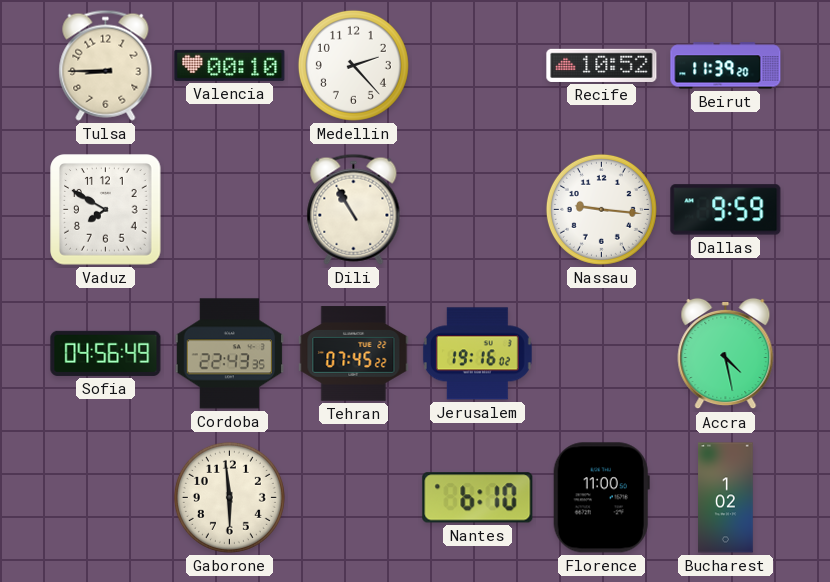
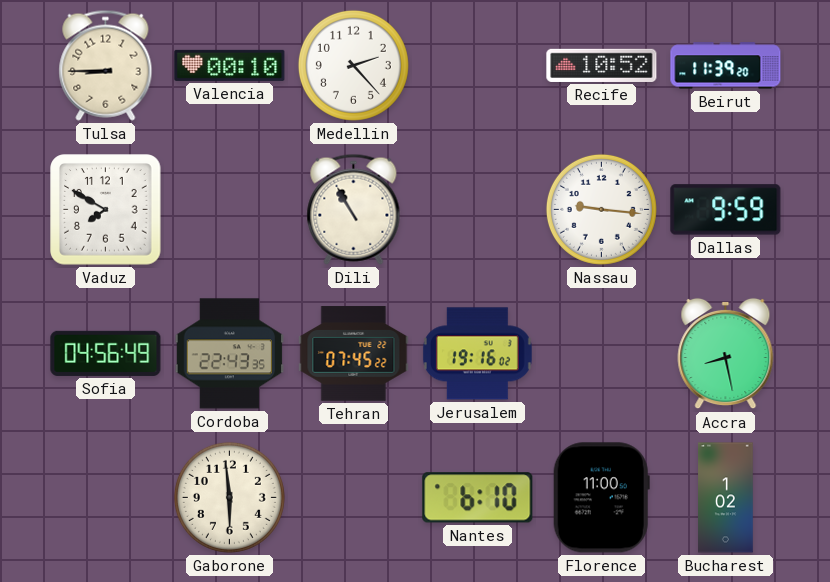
Accra: 4:28 -> 8:28
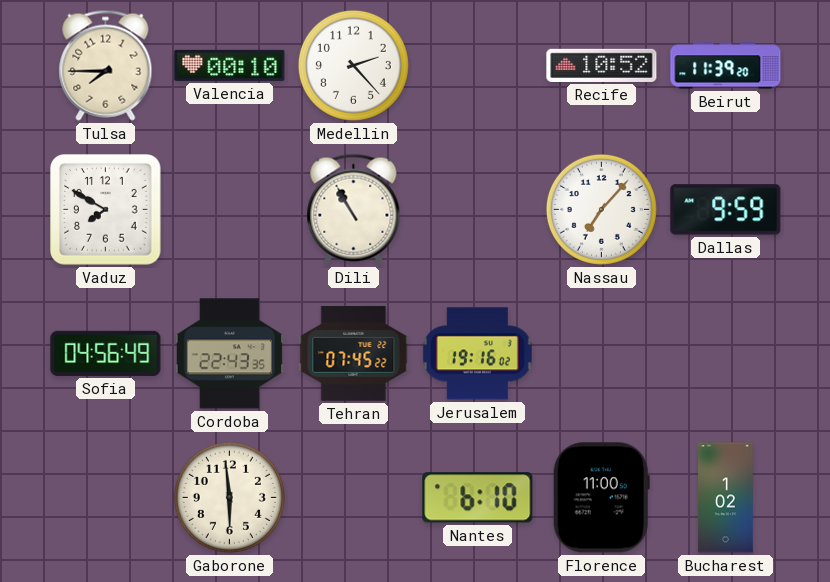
Tulsa: 8:45 -> 7:45
Nassau: 9:16 -> 7:07
Accra: 8:28 -> none
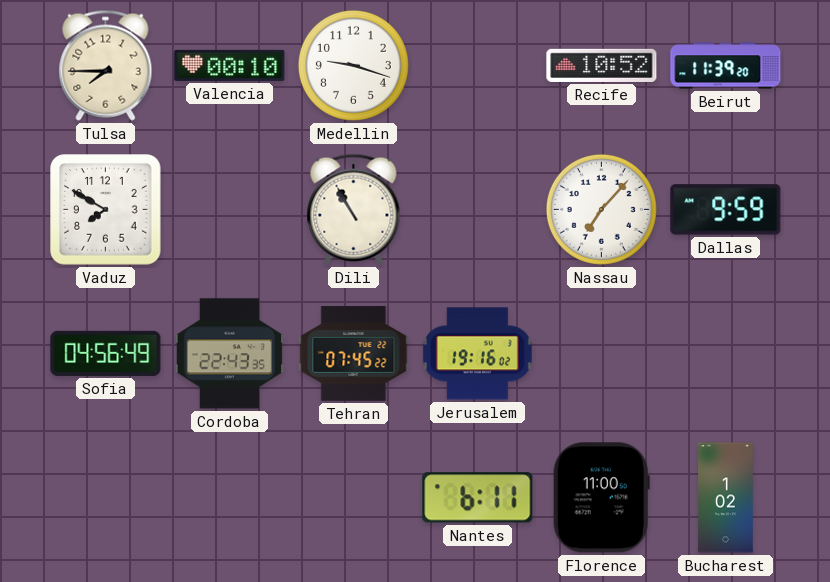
Medellin: 2:23 -> 9:18
Gaborone: 5:59 -> none
Nantes: 6:10 -> 6:11
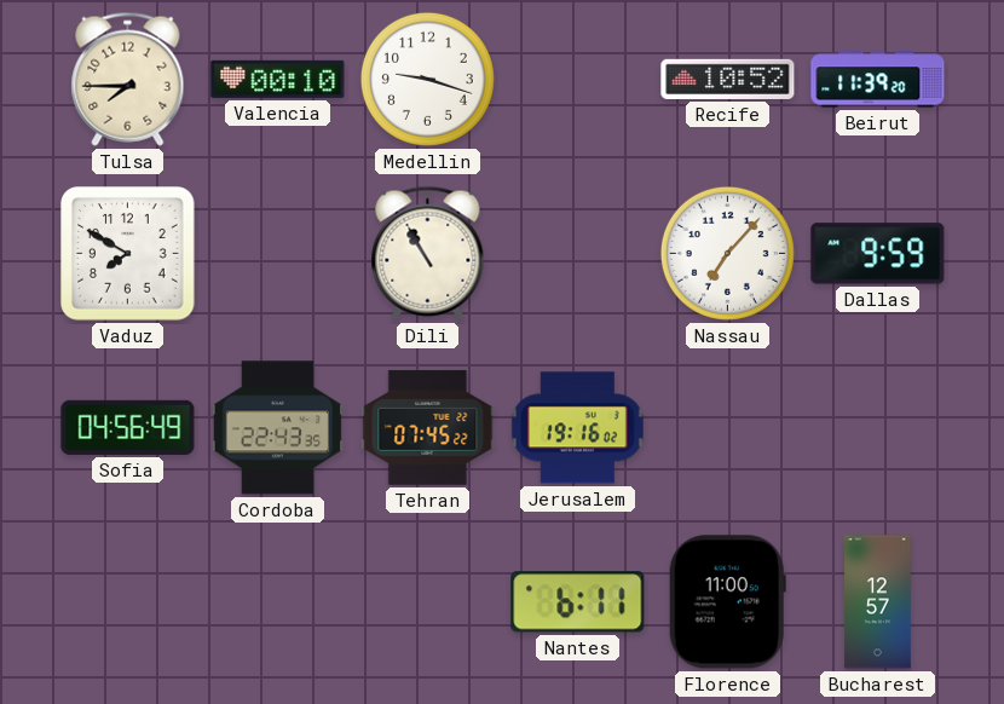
Bucharest: 1:02 -> 12:57
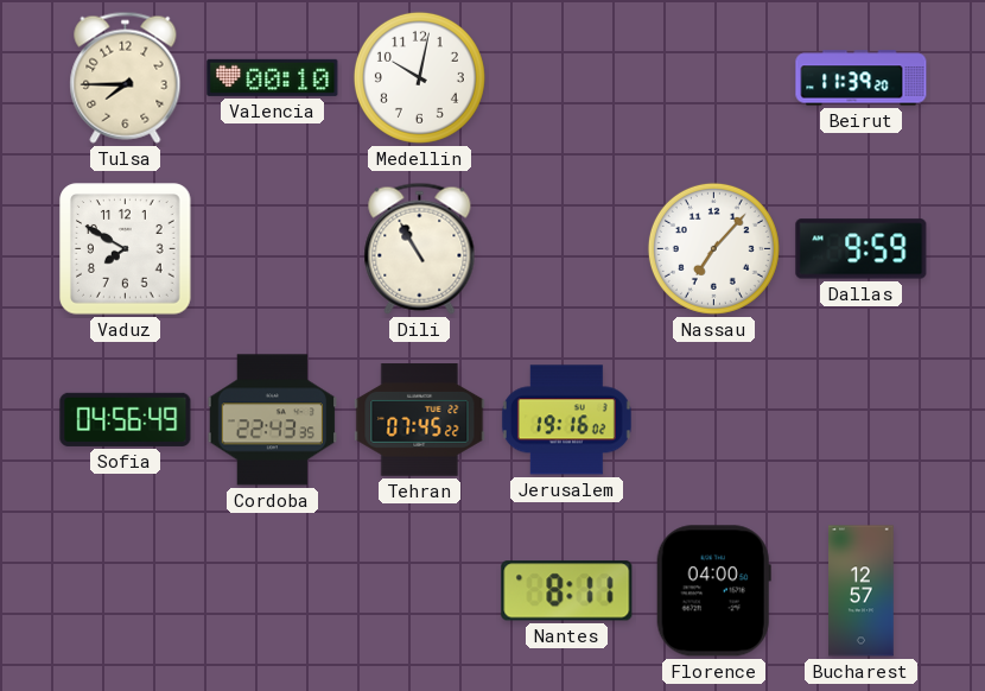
Medellin: 9:18 -> 10:02
Recife: 10:52 -> none
Nantes: 6:11 -> 8:11
Florence: 11:00 -> 04:00
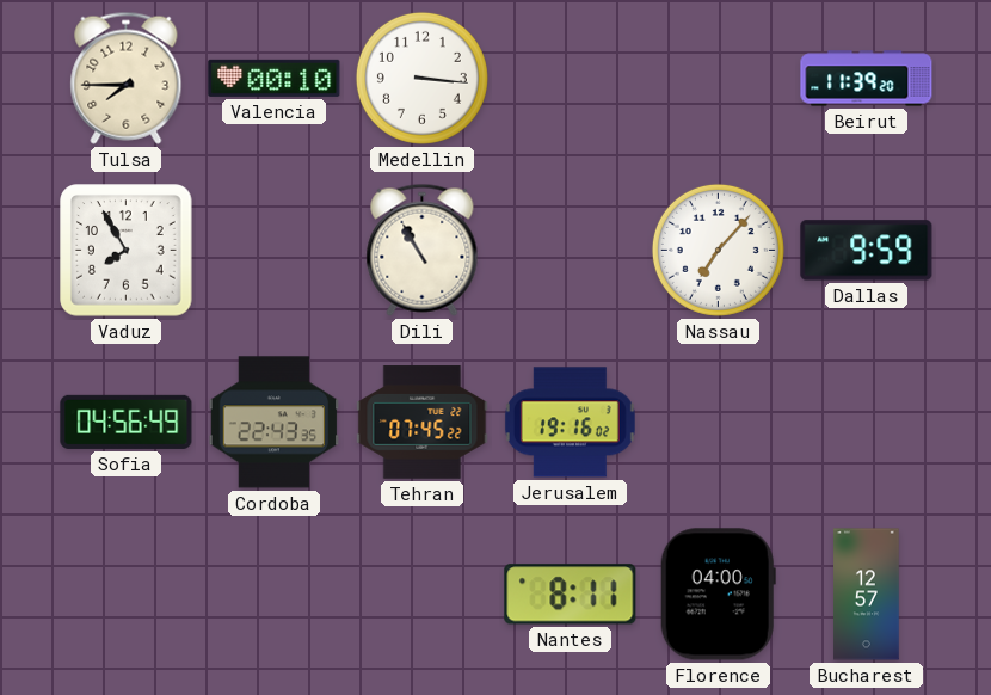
Medellin: 10:02 -> 3:16
Vaduz: 7:50 -> 7:55
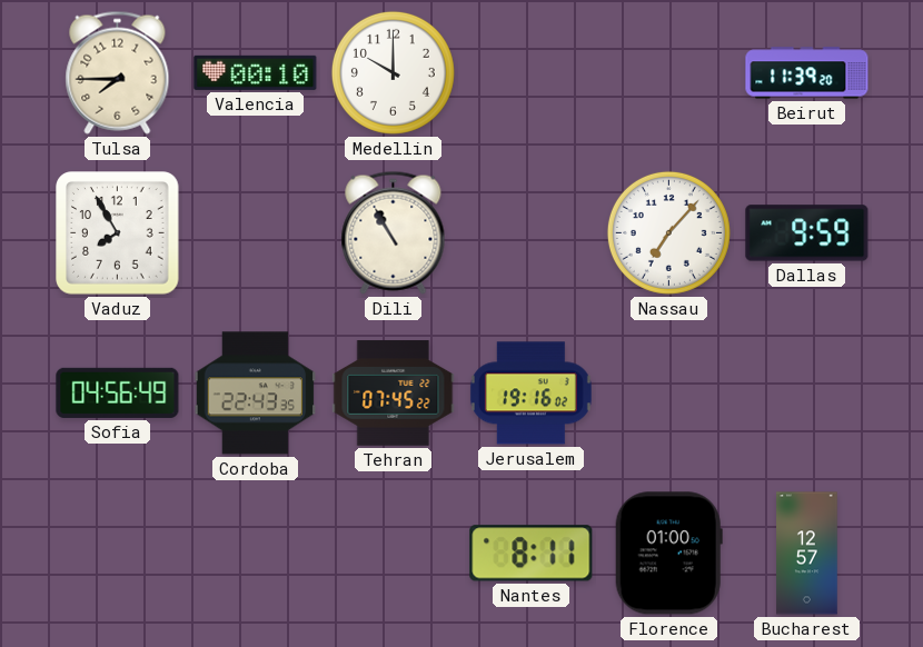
Medellin: 3:16 -> 10:00
Florence: 04:00 -> 01:00
